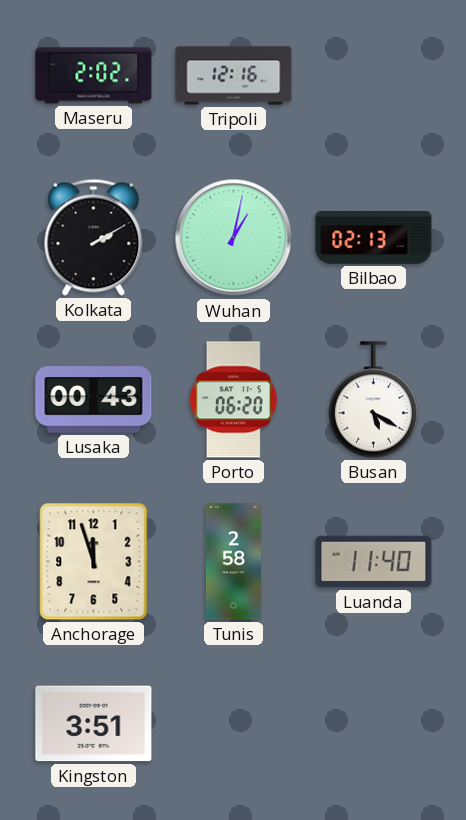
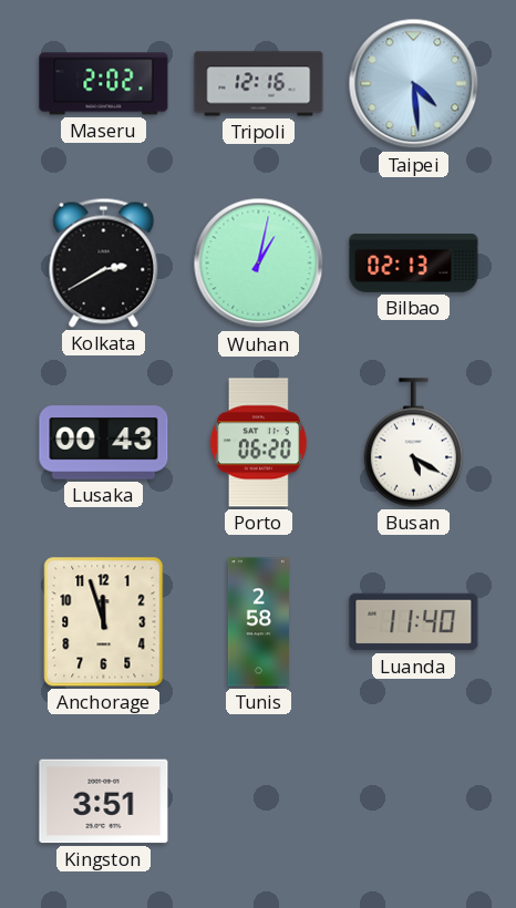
Taipei: none -> 4:29
Kolkata: 2:10 -> 2:40
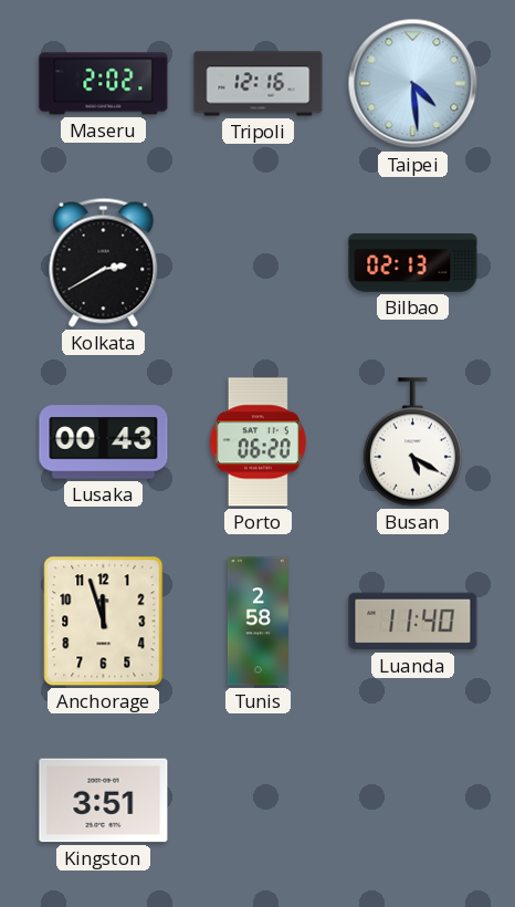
Wuhan: 1:02 -> none
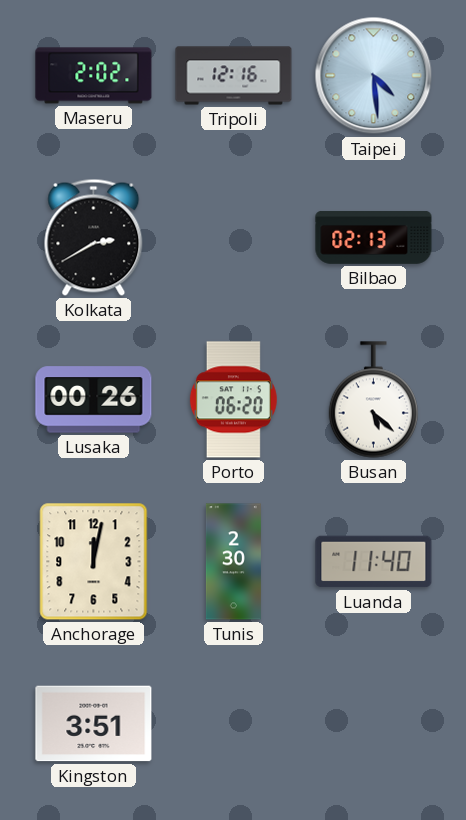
Lusaka: 00:43 -> 00:26
Busan: 5:20 -> 5:22
Anchorage: 11:57 -> 12:02
Tunis: 2:58 -> 2:30
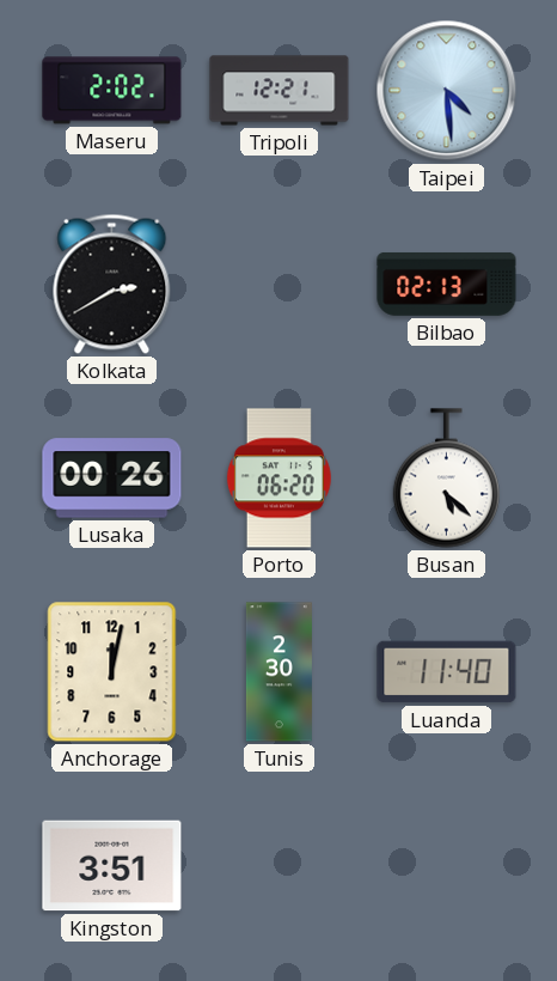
Tripoli: 12:16 -> 12:21
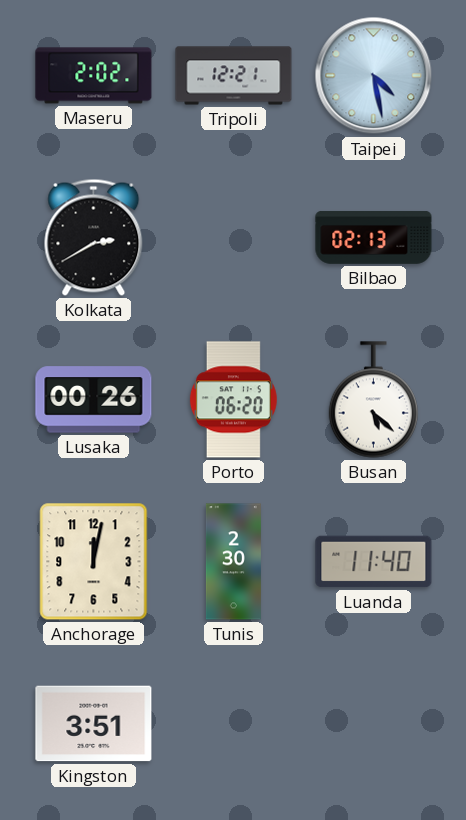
Taipei: 4:29 -> 4:28
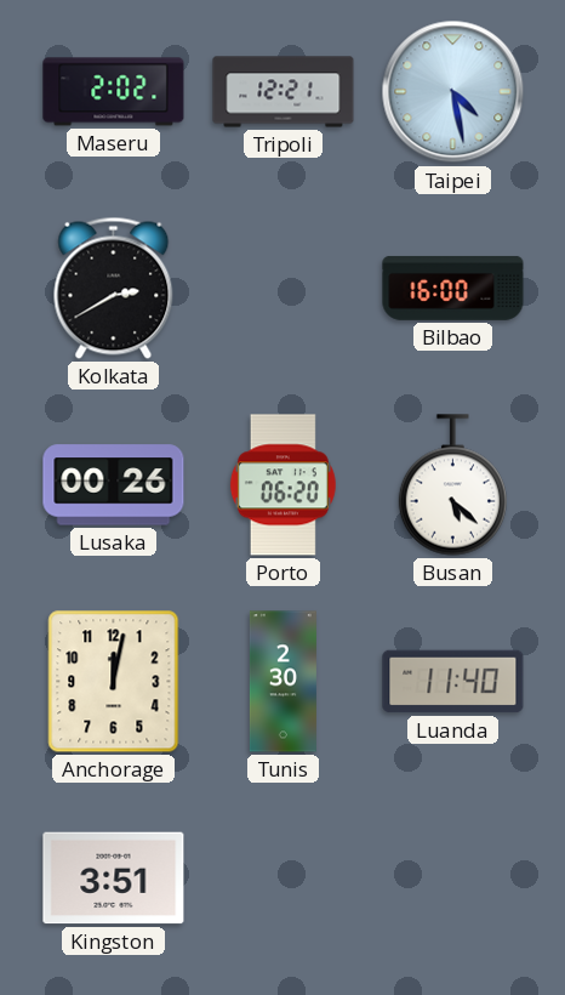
Bilbao: 02:13 -> 16:00
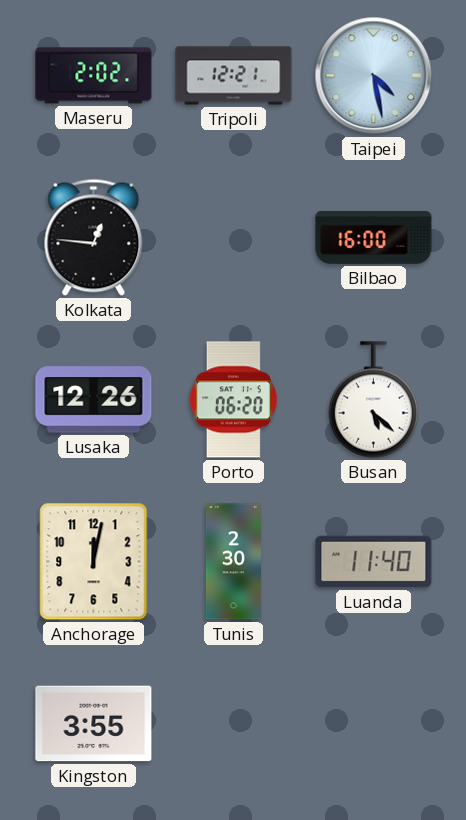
Kolkata: 2:40 -> 12:46
Lusaka: 00:26 -> 12:26
Kingston: 3:51 -> 3:55
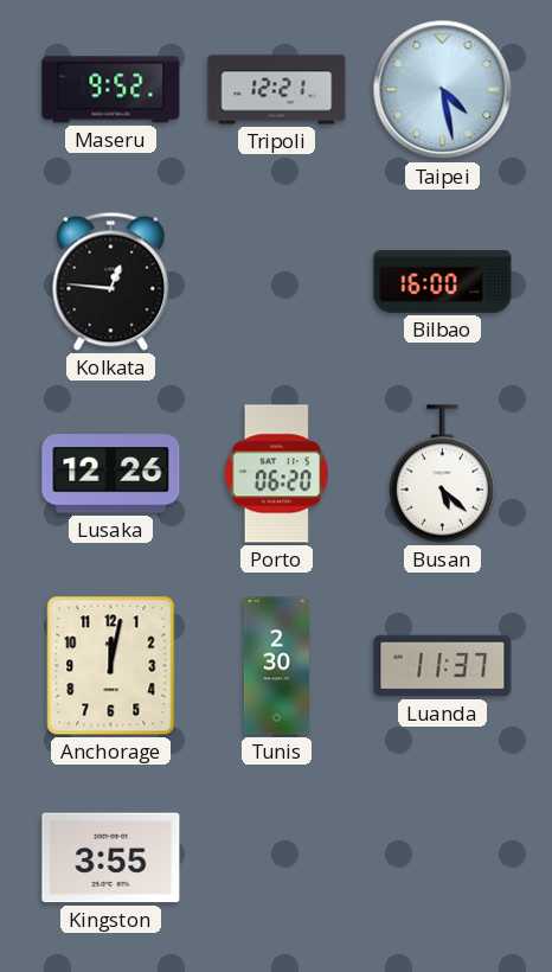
Maseru: 2:02 -> 9:52
Luanda: 11:40 -> 11:37
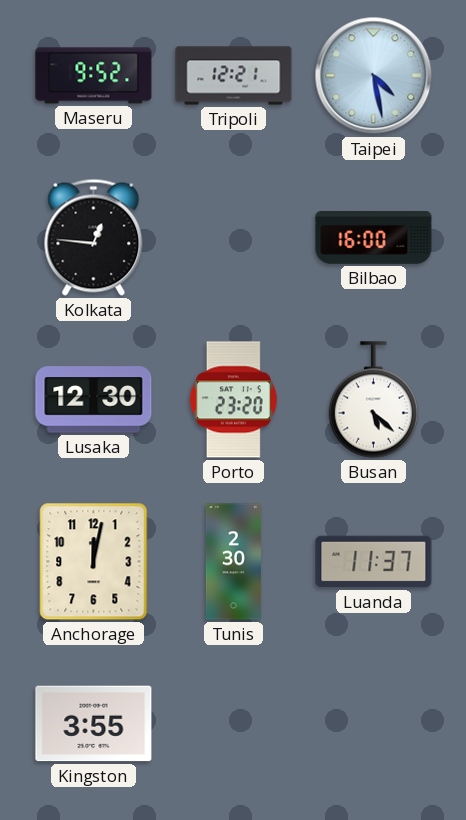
Lusaka: 12:26 -> 12:30
Porto: 06:20 -> 23:20
